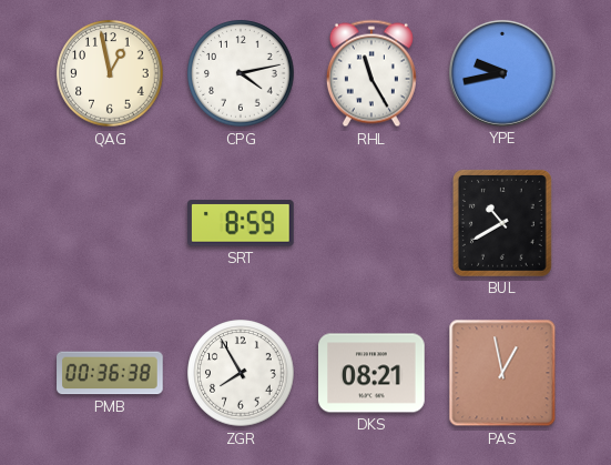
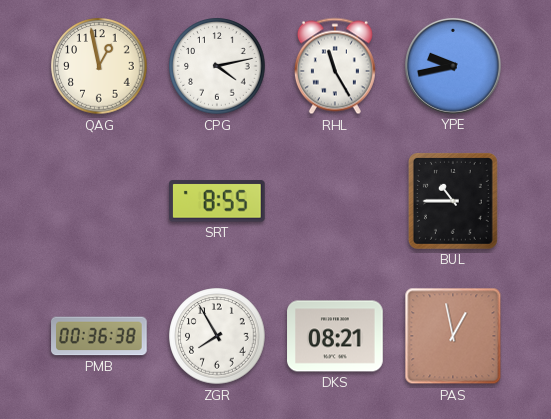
SRT: 8:59 -> 8:55
BUL: 10:40 -> 10:45
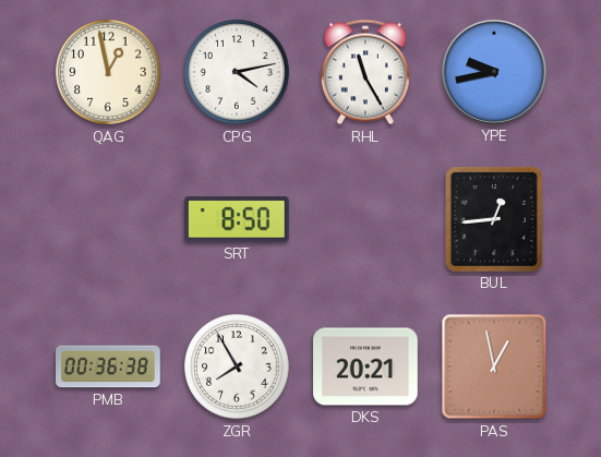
SRT: 8:55 -> 8:50
BUL: 10:45 -> 12:44
DKS: 08:21 -> 20:21
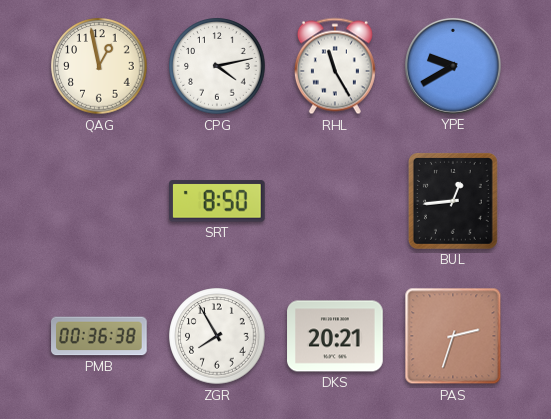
YPE: 9:43 -> 9:40
PAS: 12:58 -> 2:33
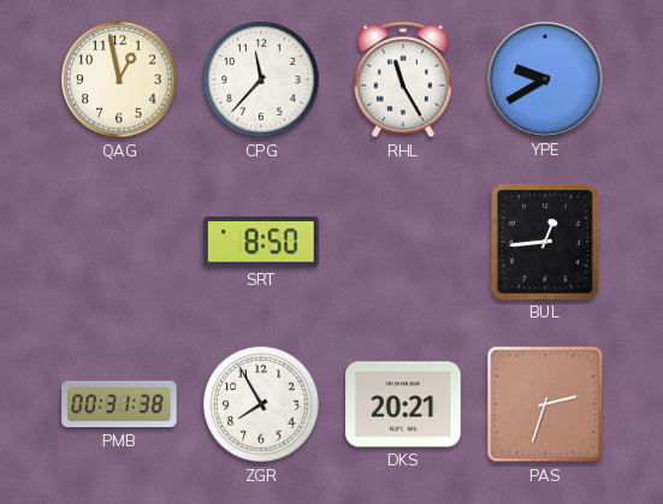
CPG: 4:13 -> 11:37
PMB: 00:36 -> 00:31
